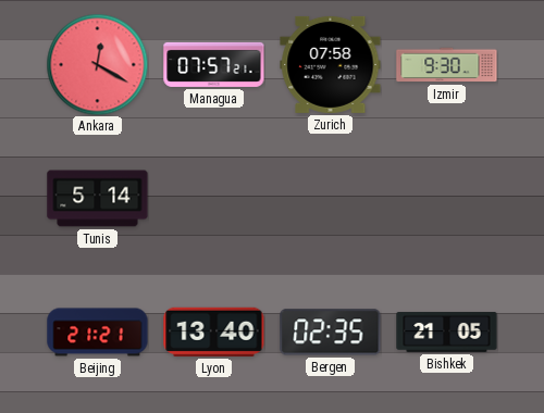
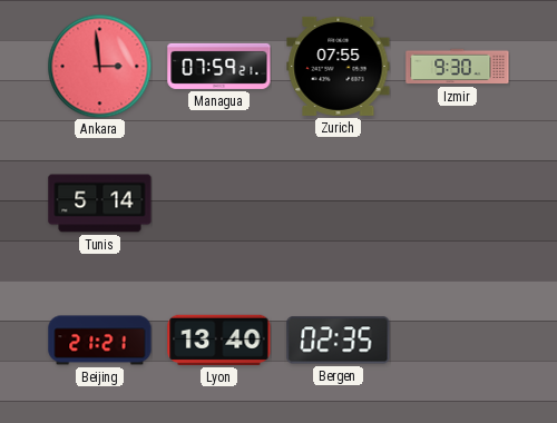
Ankara: 12:20 -> 2:59
Managua: 07:57 -> 07:59
Zurich: 07:58 -> 07:55
Bishkek: 21:05 -> none
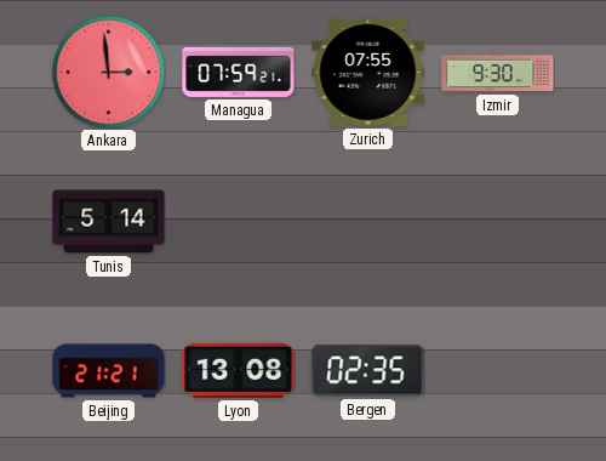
Lyon: 13:40 -> 13:08
